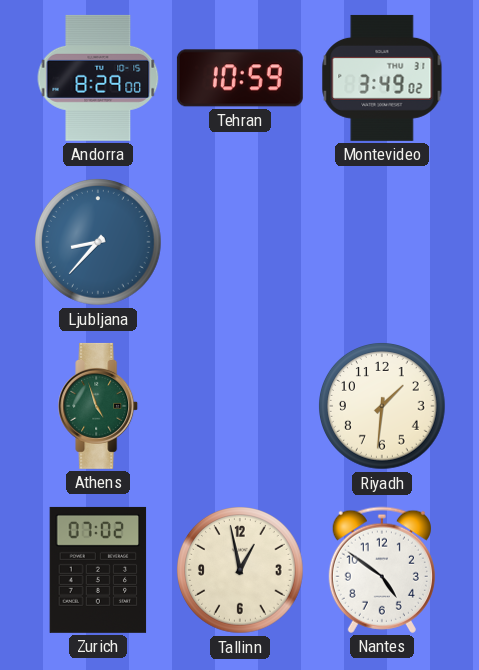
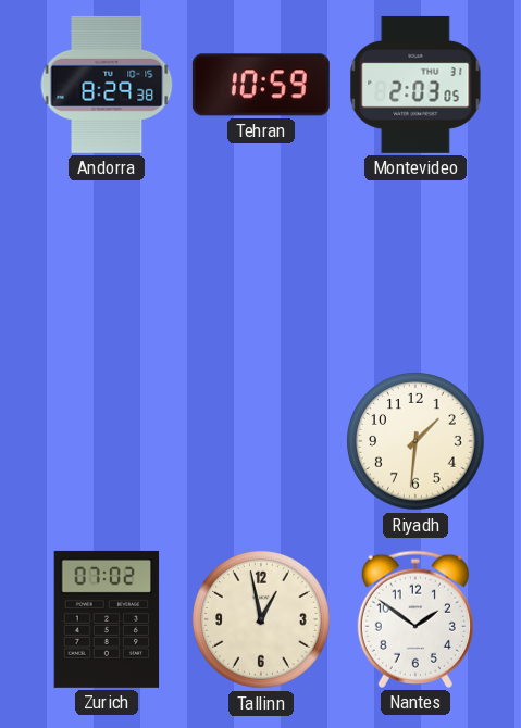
Andorra: 8:29:00 -> 8:29:38
Montevideo: 3:49 -> 2:03
Ljubljana: 8:37 -> none
Athens: 4:57 -> none
Nantes: 4:51 -> 1:51
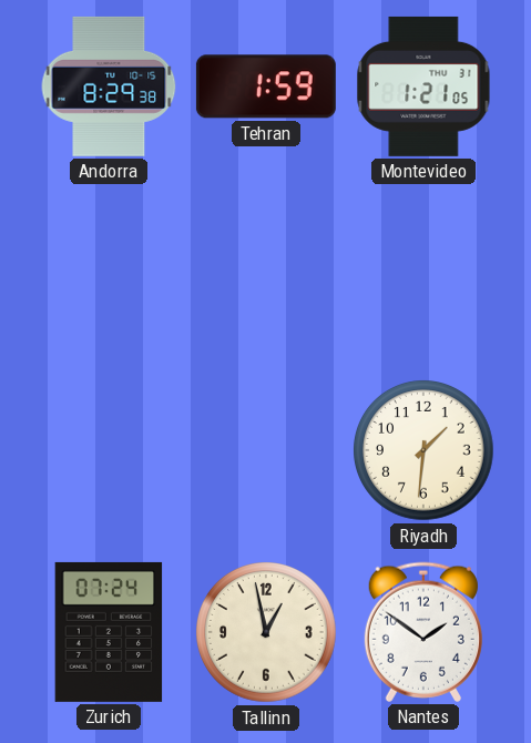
Tehran: 10:59 -> 1:59
Montevideo: 2:03 -> 1:21
Zurich: 07:02 -> 07:24
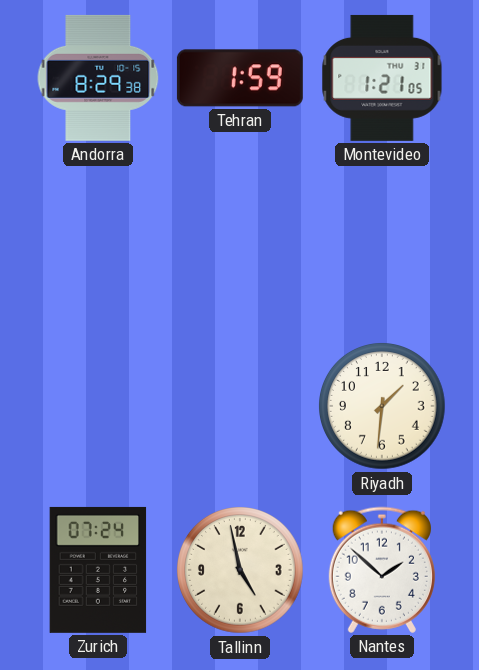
Tallinn: 12:58 -> 4:58
Nantes: 1:51 -> 1:52
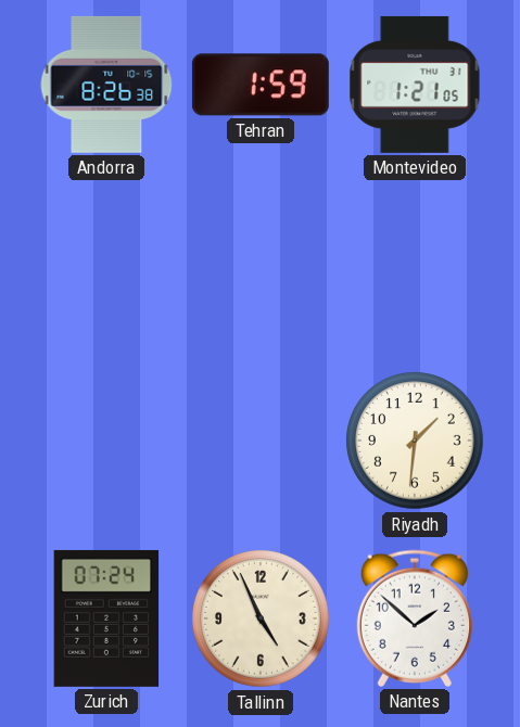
Andorra: 8:29 -> 8:26
Tallinn: 4:58 -> 4:56
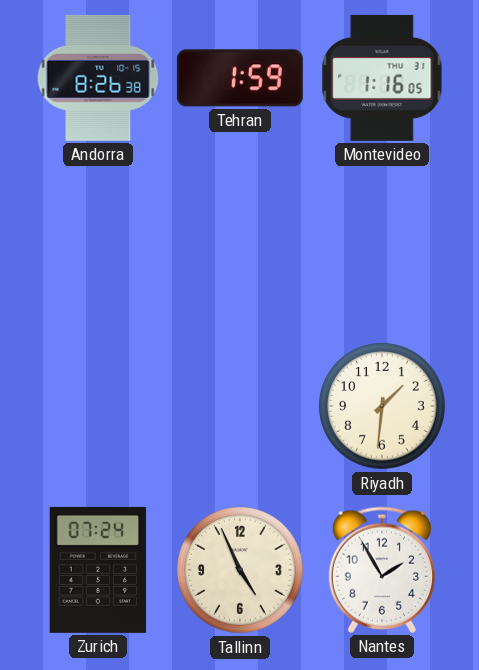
Montevideo: 1:21 -> 1:16
Nantes: 1:52 -> 1:55
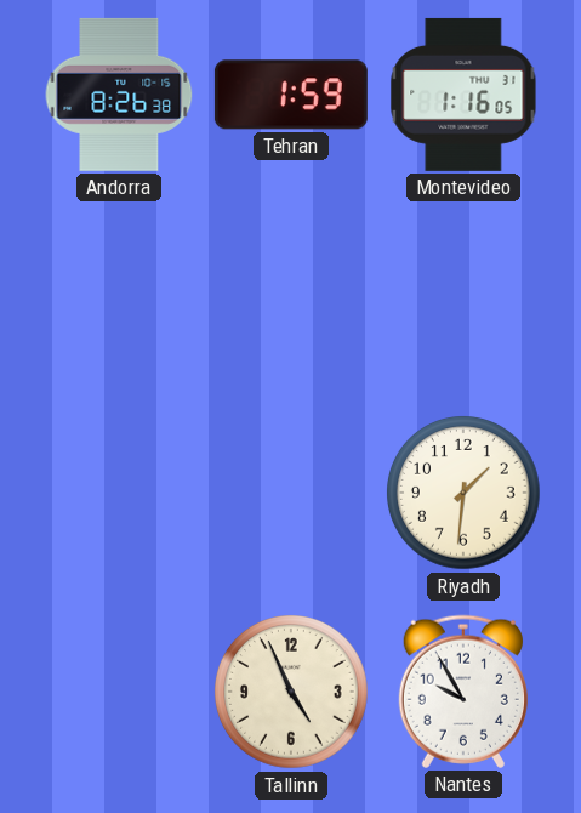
Zurich: 07:24 -> none
Nantes: 1:55 -> 9:55
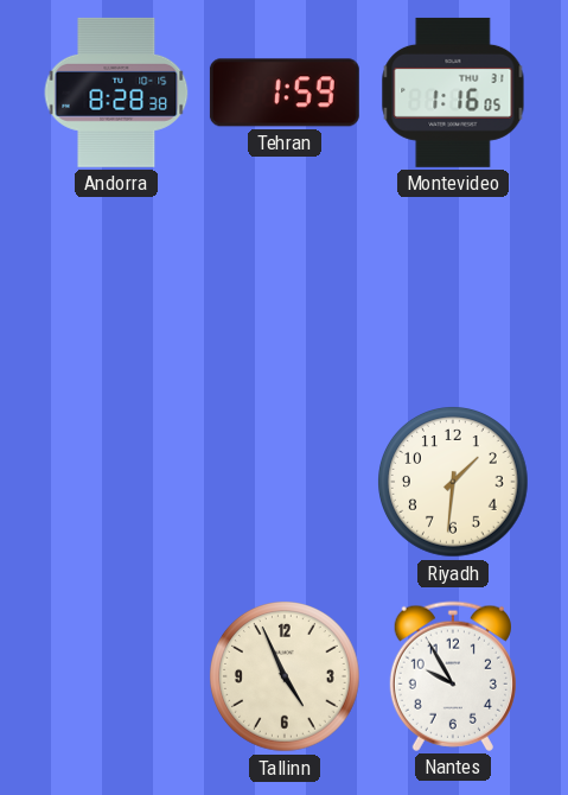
Andorra: 8:26 -> 8:28
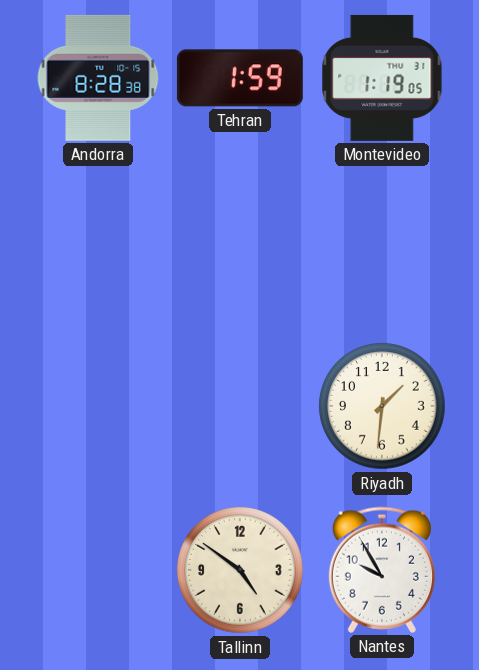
Montevideo: 1:16 -> 1:19
Tallinn: 4:56 -> 4:51
